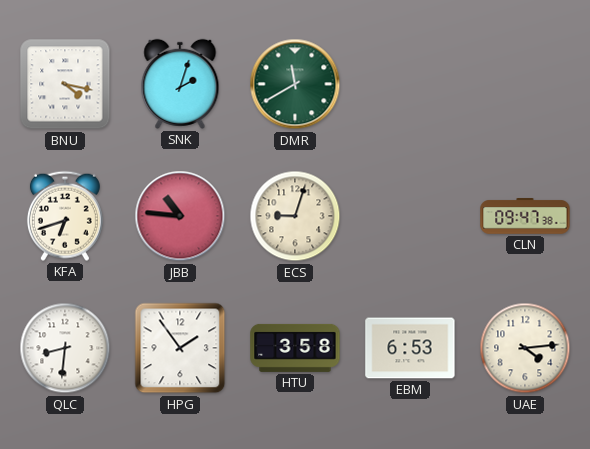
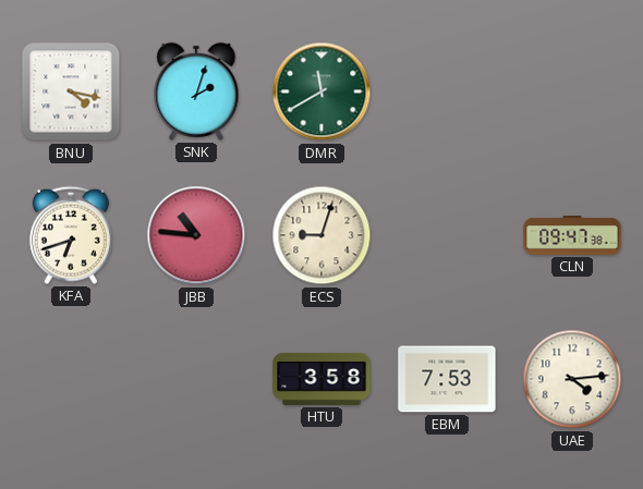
QLC: 8:31 -> none
HPG: 1:54 -> none
EBM: 6:53 -> 7:53
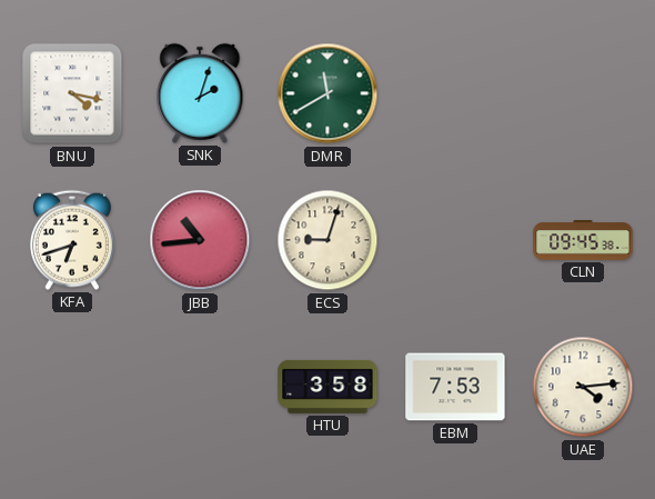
JBB: 10:46 -> 10:44
CLN: 09:47 -> 09:45
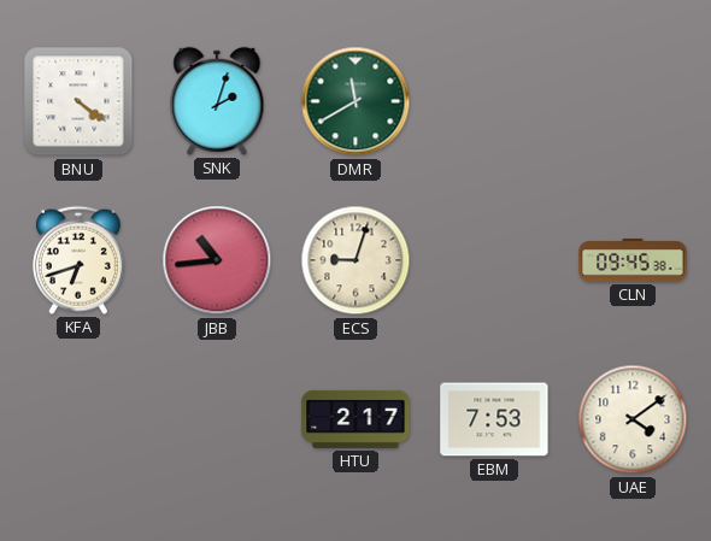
BNU: 4:17 -> 4:21
HTU: 3:58 -> 2:17
UAE: 4:14 -> 4:09
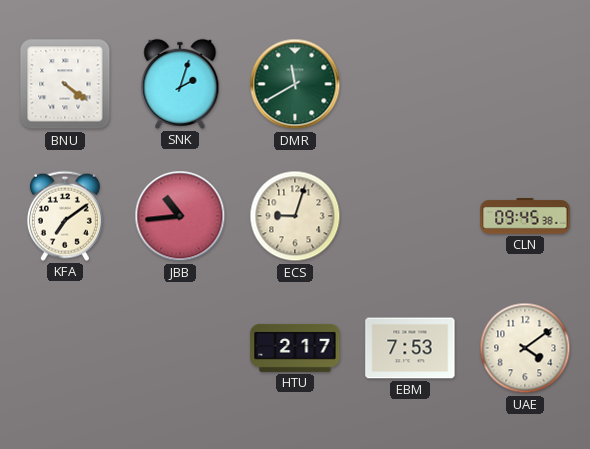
KFA: 6:42 -> 7:09
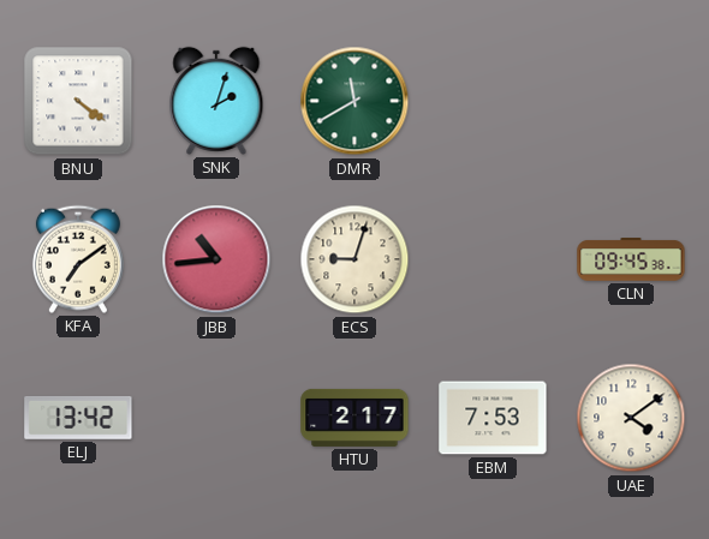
ELJ: none -> 13:42
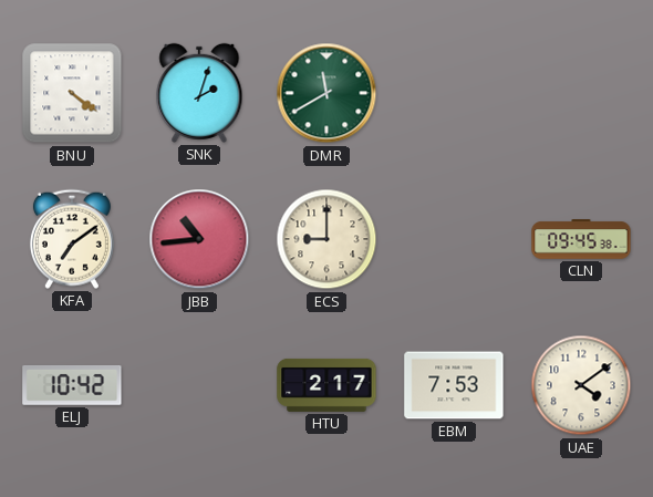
ECS: 9:03 -> 9:00
ELJ: 13:42 -> 10:42
